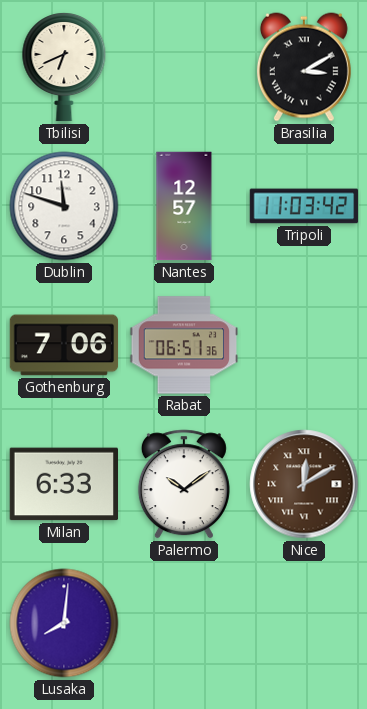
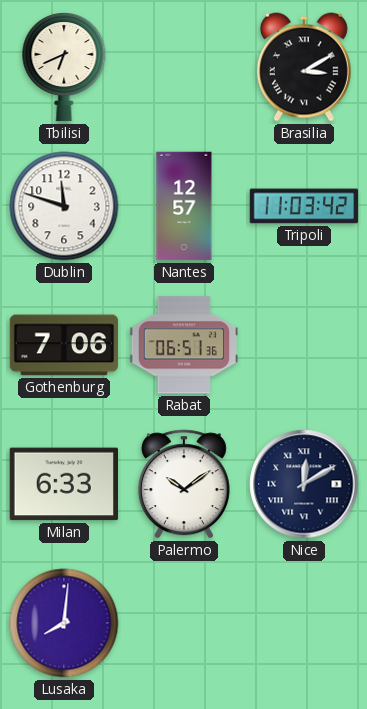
Nice dial: brown -> navy
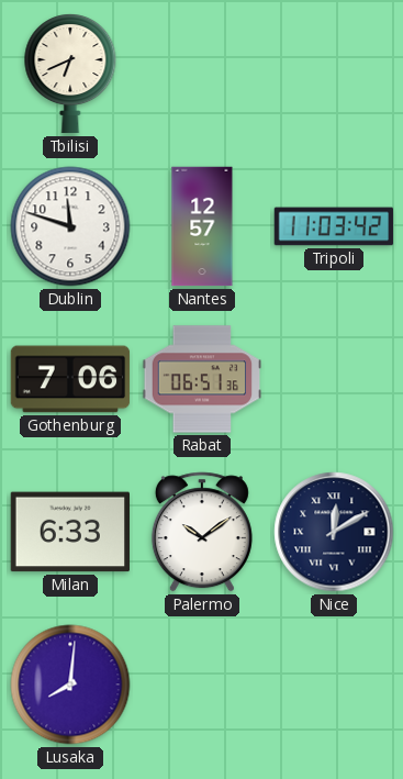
Brasilia: 3:10 -> none
